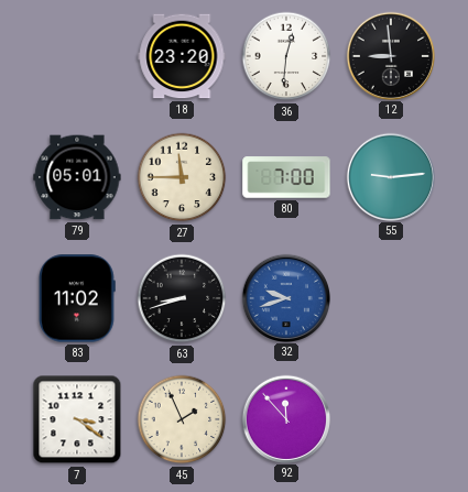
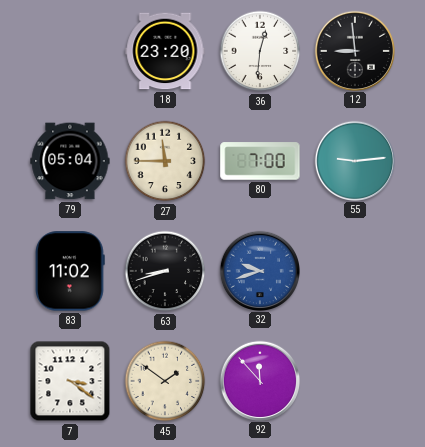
79: 05:01 -> 05:04
45: 1:56 -> 1:51
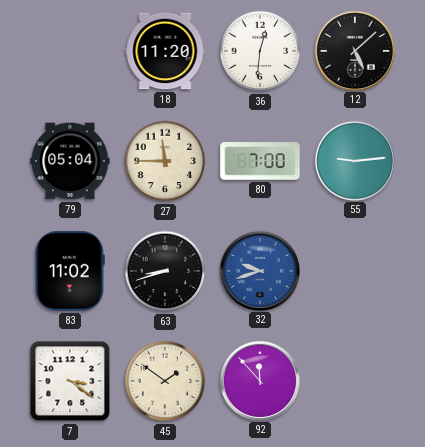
18: 23:20 -> 11:20
12: 8:59 -> 5:08
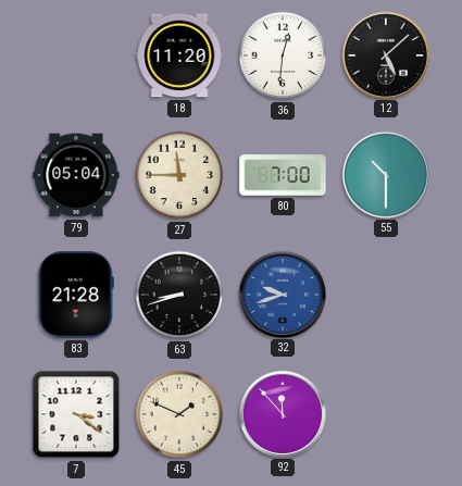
55: 9:14 -> 10:30
83: 11:02 -> 21:28
45: 1:51 -> 1:49
